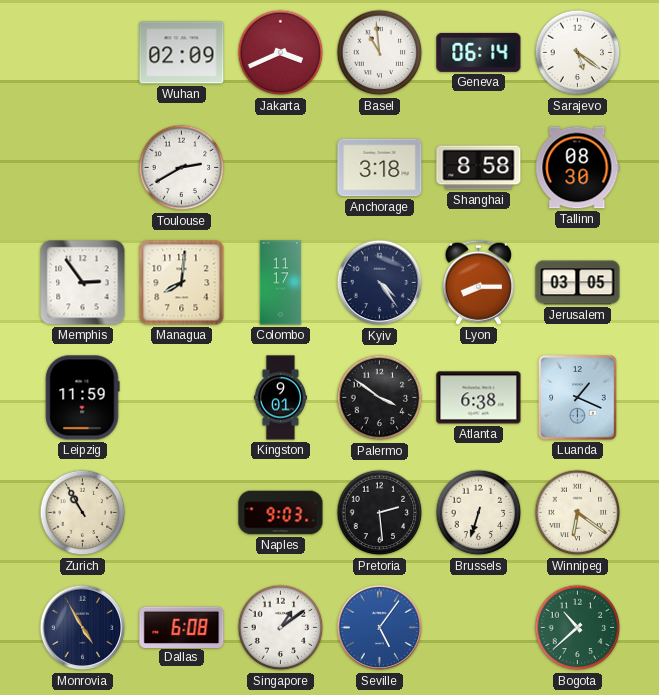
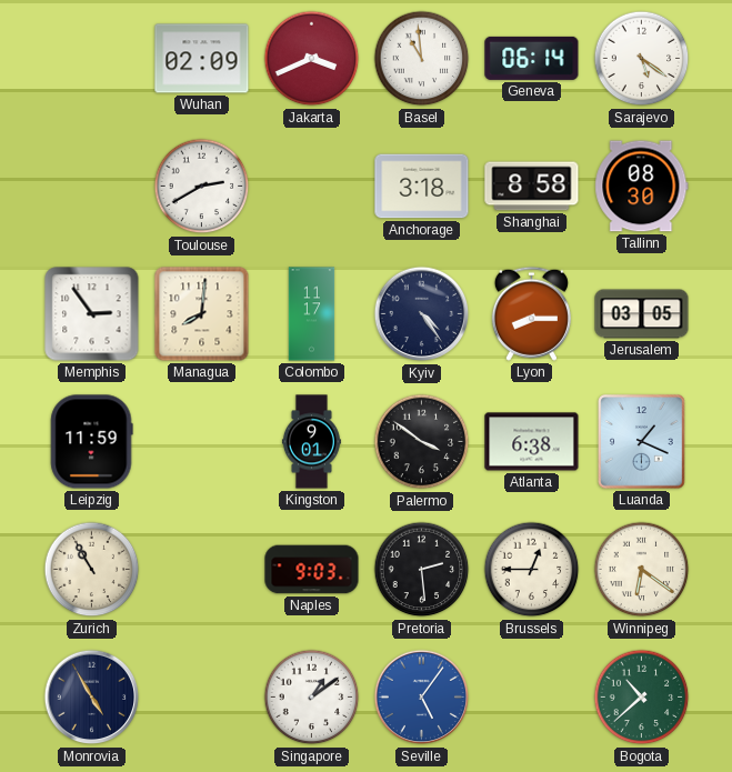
Brussels: 6:33 -> 12:45
Dallas: 6:08 -> none
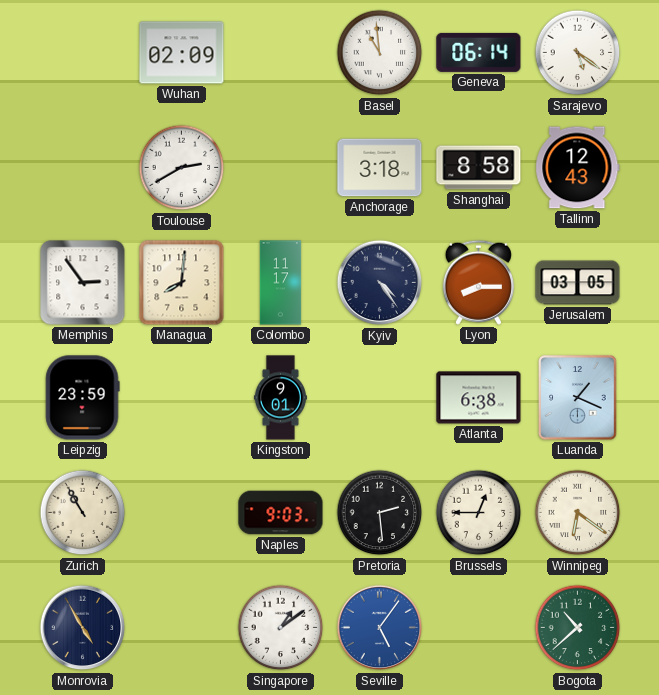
Jakarta: 3:41 -> none
Tallinn: 08:30 -> 12:43
Leipzig: 11:59 -> 23:59
Palermo: 3:51 -> none
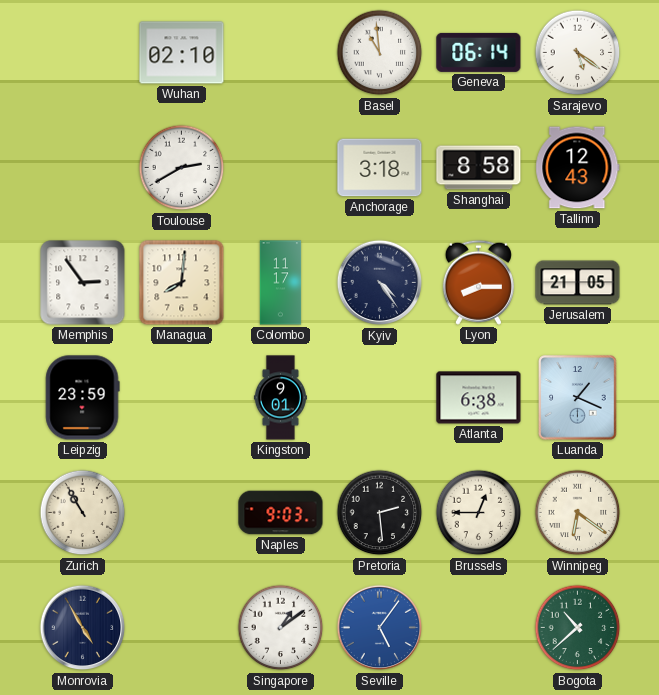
Wuhan: 02:09 -> 02:10
Jerusalem: 03:05 -> 21:05
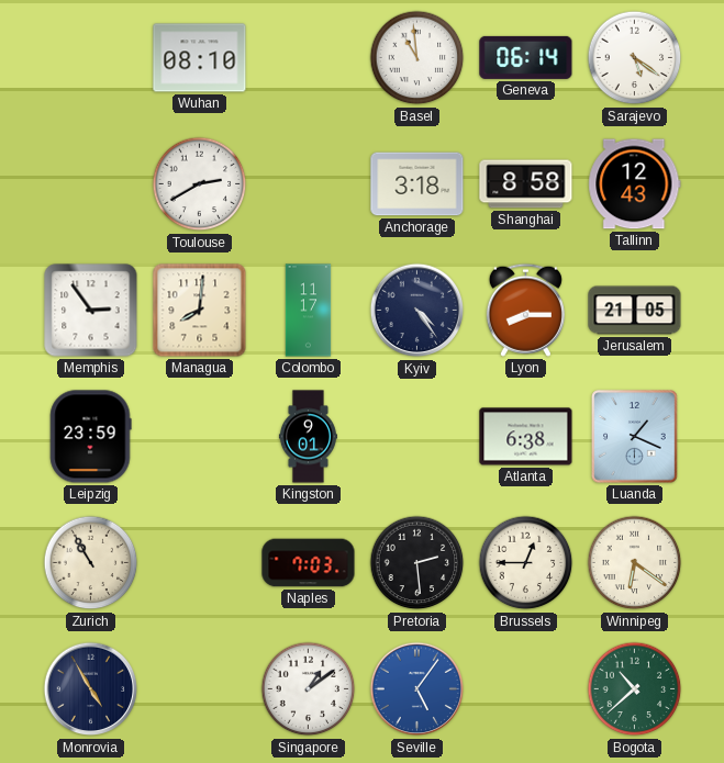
Wuhan: 02:10 -> 08:10
Naples: 9:03 -> 7:03
